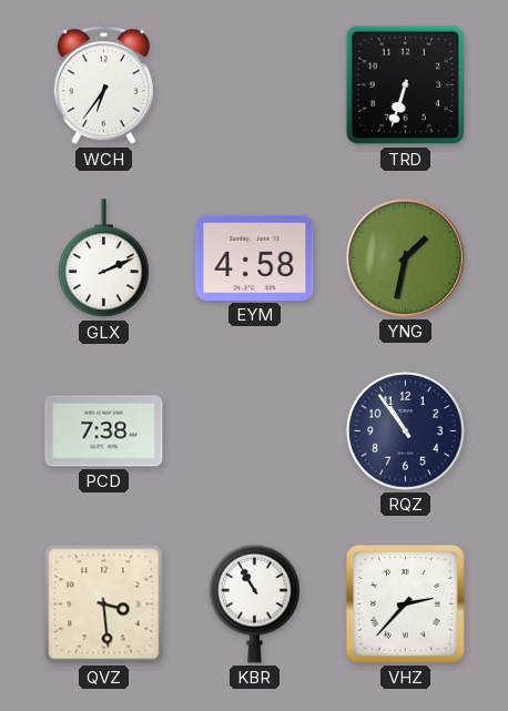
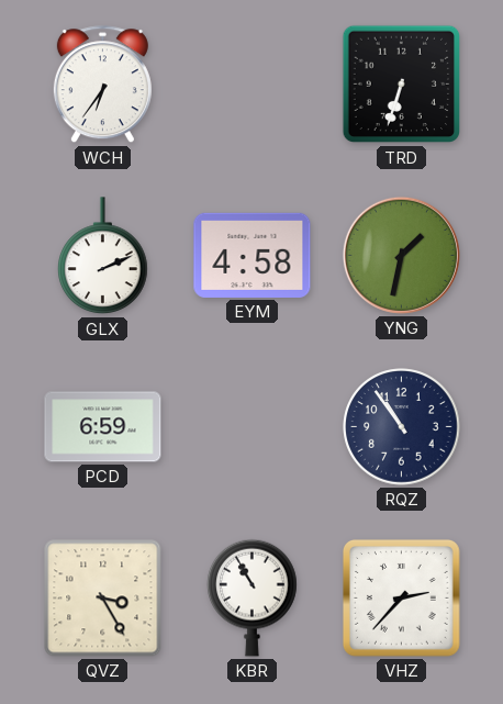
PCD: 7:38 -> 6:59
QVZ: 3:29 -> 3:25
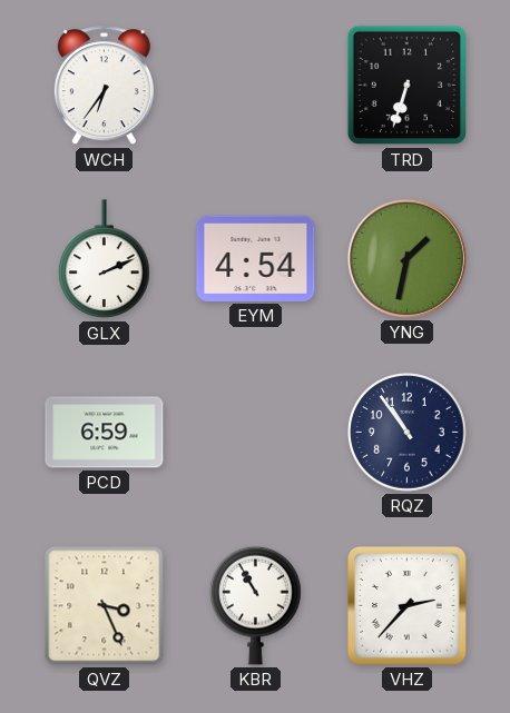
EYM: 4:58 -> 4:54
QVZ: 3:25 -> 3:26
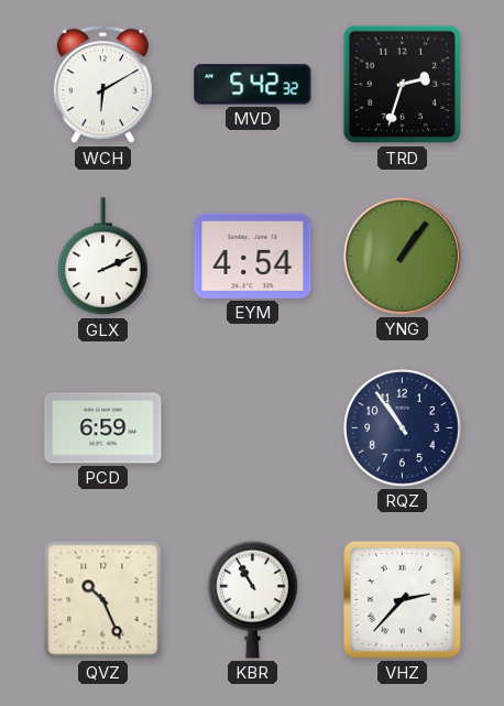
WCH: 6:36 -> 6:10
MVD: none -> 5:42
TRD: 6:33 -> 2:33
YNG: 1:32 -> 1:06
QVZ: 3:26 -> 10:26
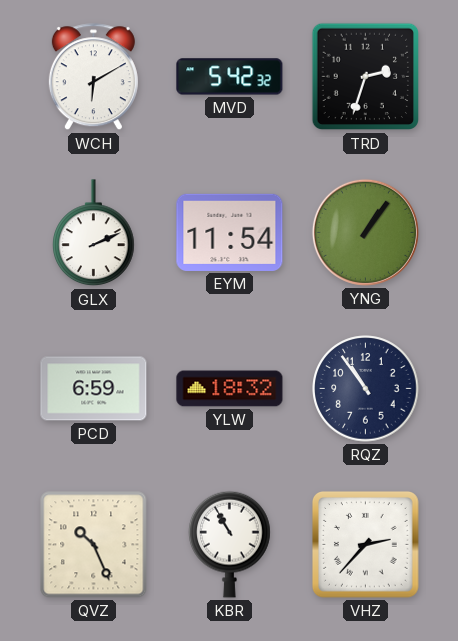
EYM: 4:54 -> 11:54
YLW: none -> 18:32
